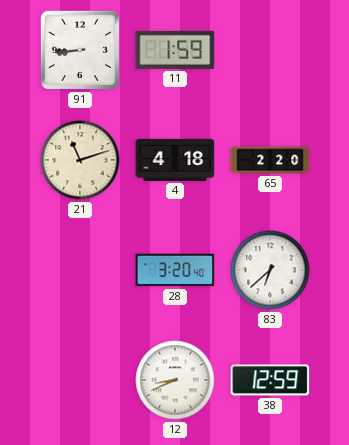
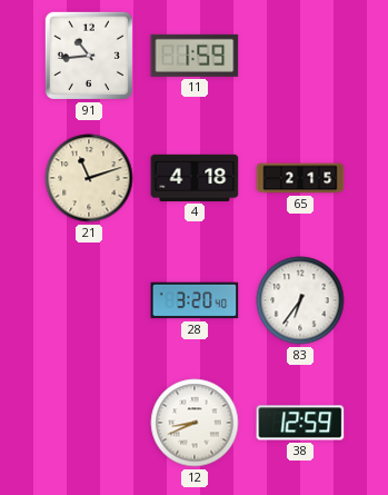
91: 8:44 -> 10:44
65: 2:20 -> 2:15
83: 6:38 -> 6:36
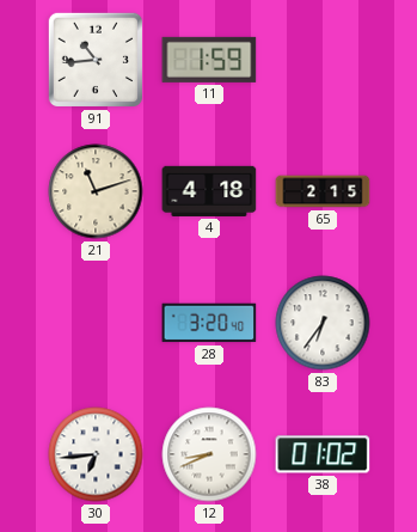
30: none -> 6:44
38: 12:59 -> 01:02
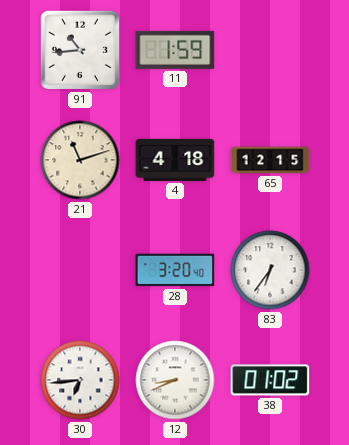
65: 2:15 -> 12:15
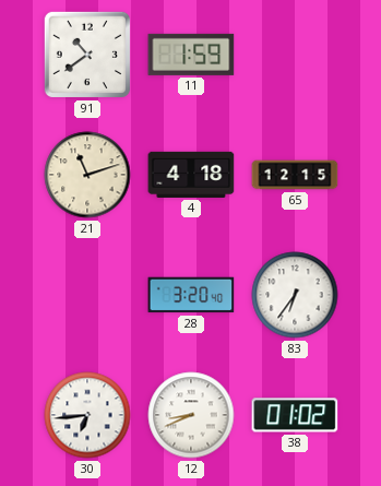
91: 10:44 -> 10:39
